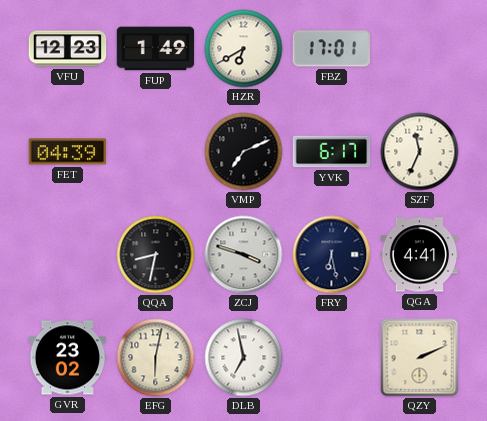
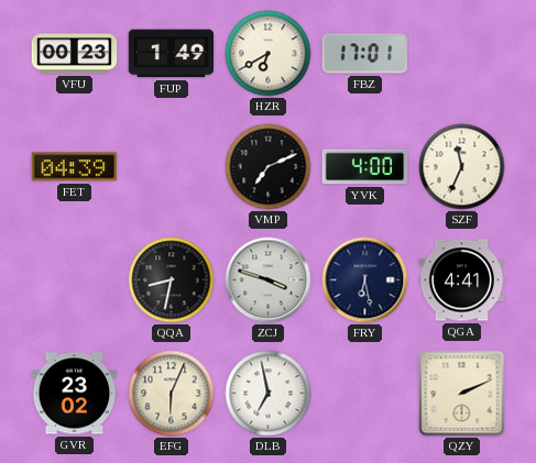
VFU: 12:23 -> 00:23
YVK: 6:17 -> 4:00
EFG: 6:02 -> 6:04
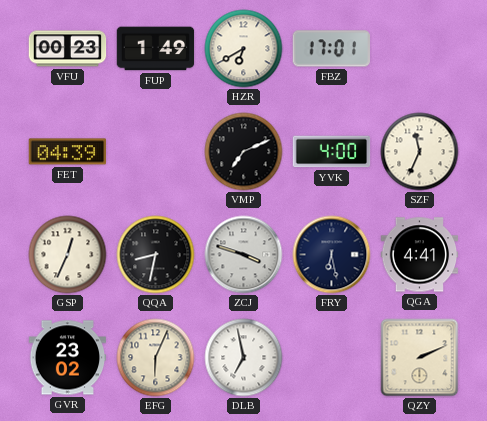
GSP: none -> 12:34
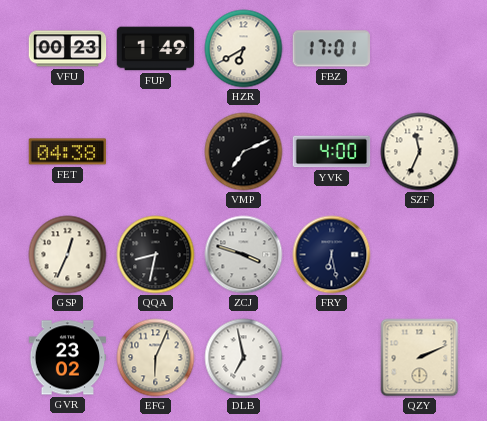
FET: 04:39 -> 04:38
QGA: 4:41 -> none
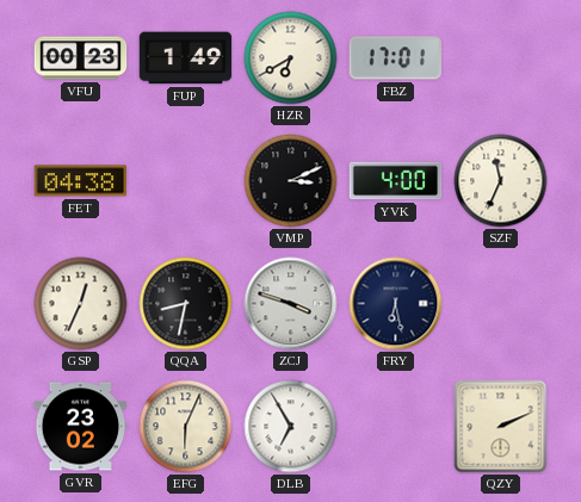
VMP: 7:11 -> 3:11
DLB: 6:58 -> 6:55
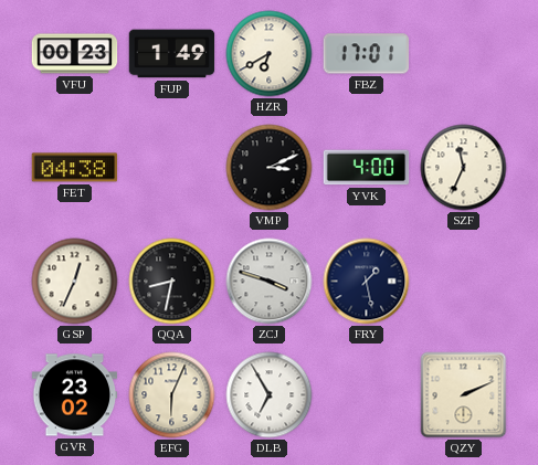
FRY: 6:28 -> 1:28
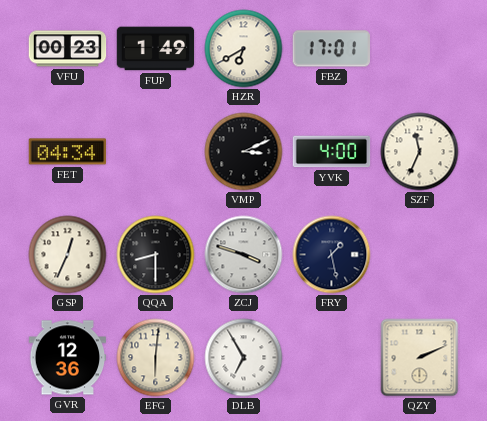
FET: 04:38 -> 04:34
QQA: 8:32 -> 8:30
GVR: 23:02 -> 12:36
EFG: 6:04 -> 6:01
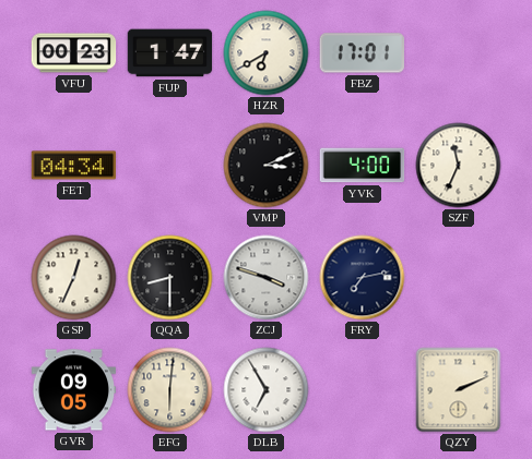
FUP: 1:49 -> 1:47
FRY: 1:28 -> 7:13
GVR: 12:36 -> 09:05
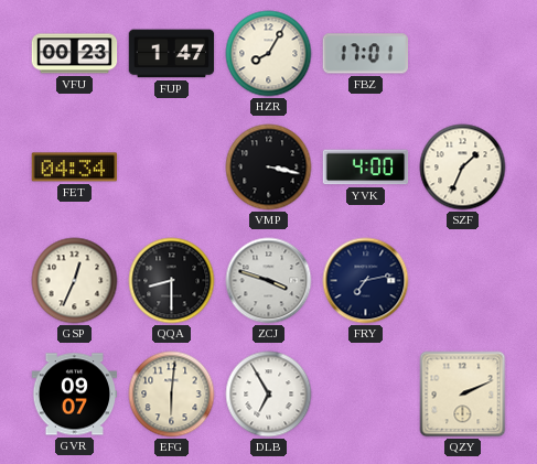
HZR: 6:40 -> 8:05
VMP: 3:11 -> 3:17
SZF: 11:34 -> 1:34
GVR: 09:05 -> 09:07
